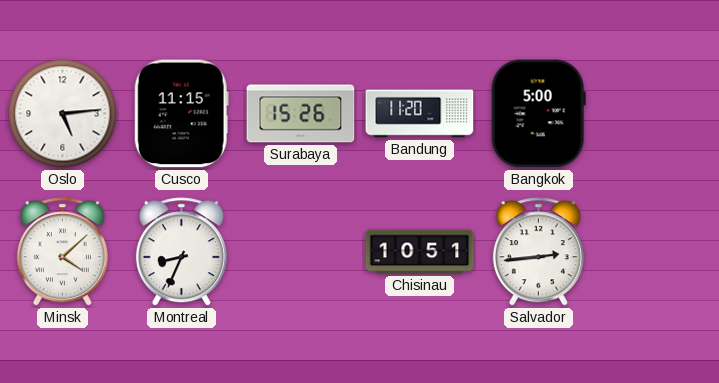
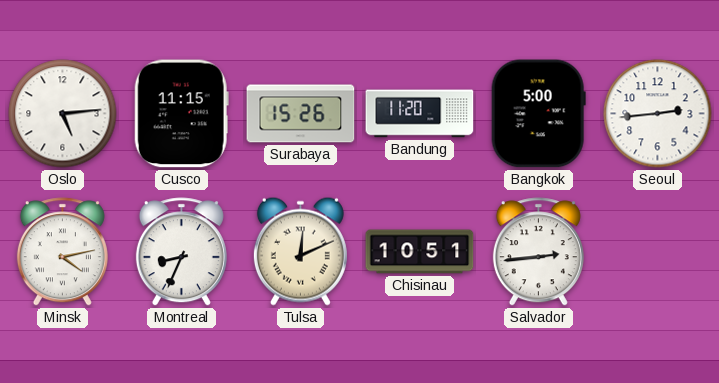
Seoul: none -> 2:44
Minsk: 4:08 -> 4:13
Tulsa: none -> 12:11
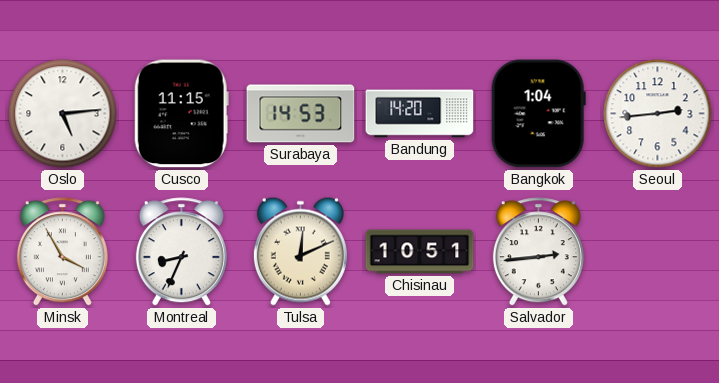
Surabaya: 15:26 -> 14:53
Bandung: 11:20 -> 14:20
Bangkok: 5:00 -> 1:04
Minsk: 4:13 -> 3:55
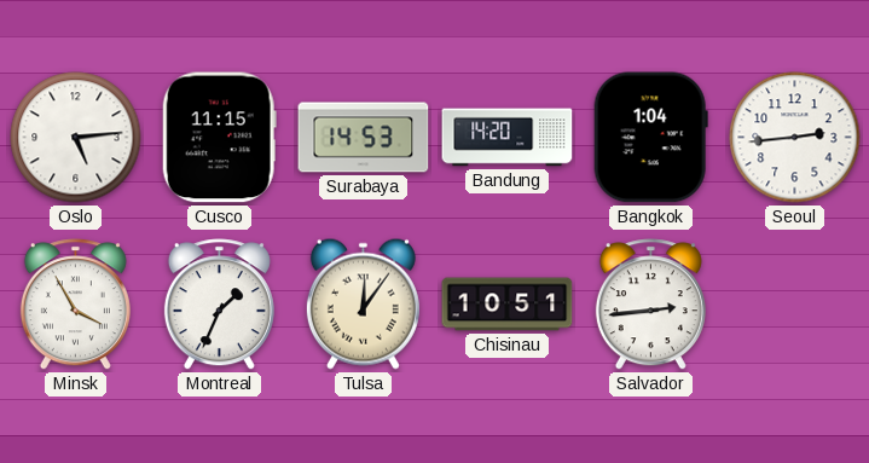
Montreal: 8:34 -> 1:34
Tulsa: 12:11 -> 12:06
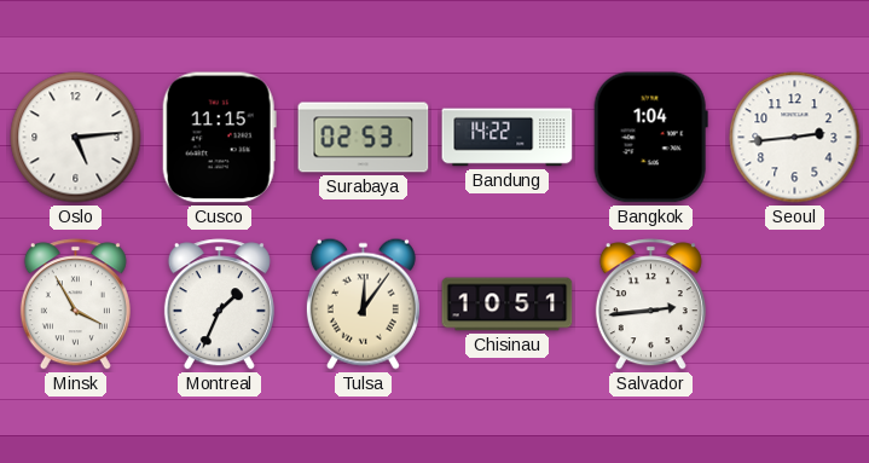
Surabaya: 14:53 -> 02:53
Bandung: 14:20 -> 14:22
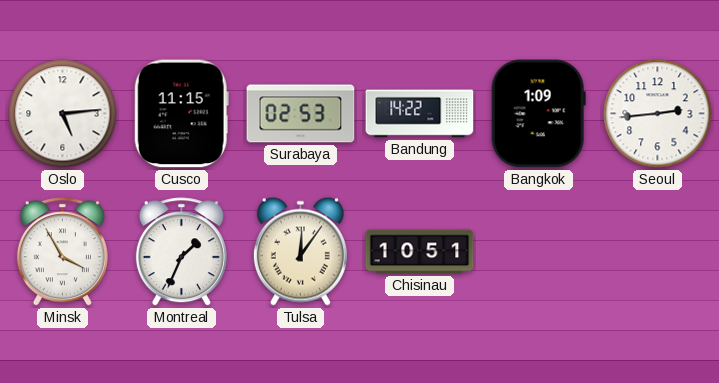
Bangkok: 1:04 -> 1:09
Salvador: 2:44 -> none
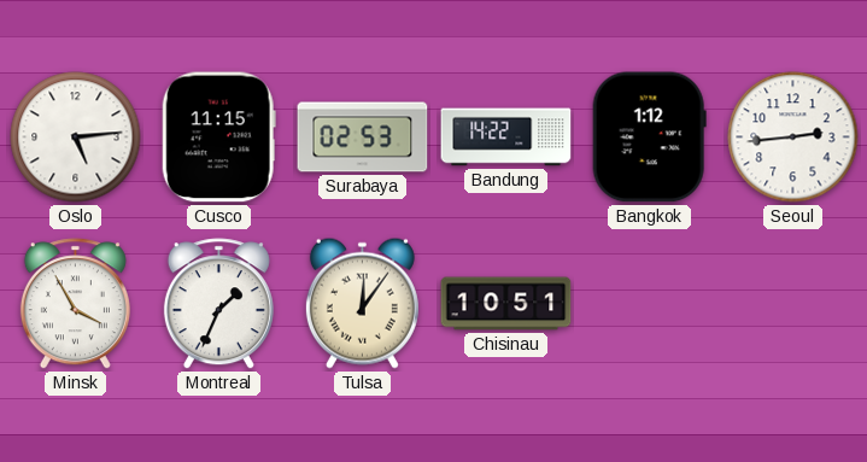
Bangkok: 1:09 -> 1:12
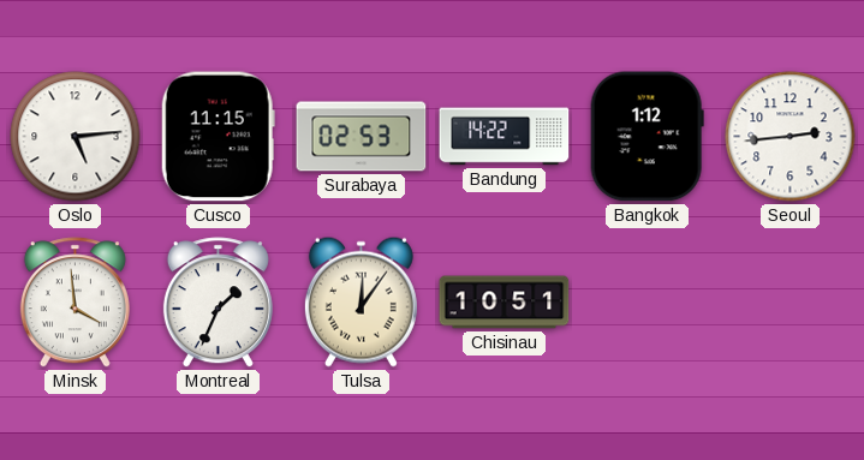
Minsk: 3:55 -> 3:59
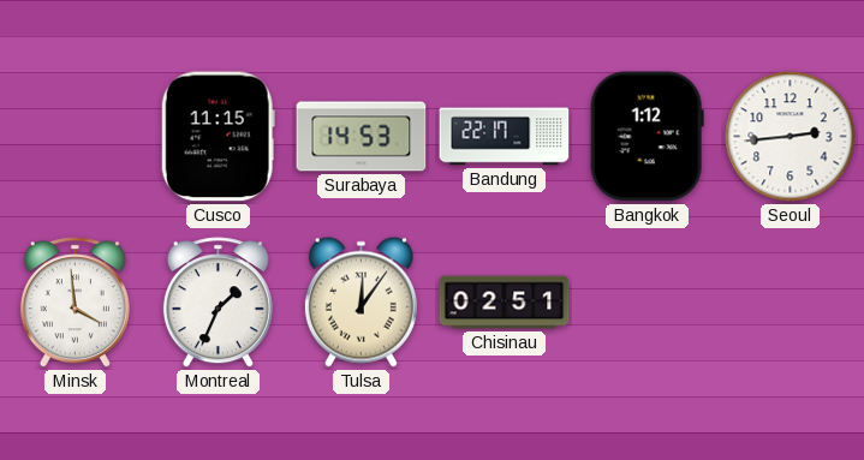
Oslo: 5:14 -> none
Surabaya: 02:53 -> 14:53
Bandung: 14:22 -> 22:17
Chisinau: 10:51 -> 02:51
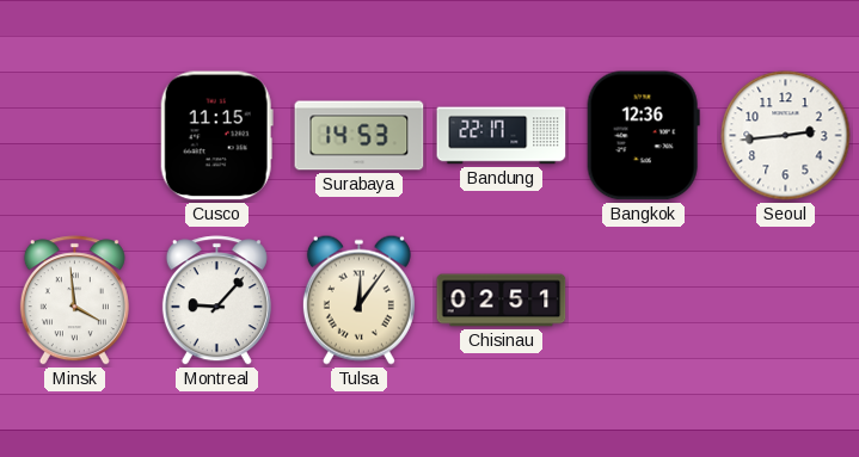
Bangkok: 1:12 -> 12:36
Montreal: 1:34 -> 9:07
